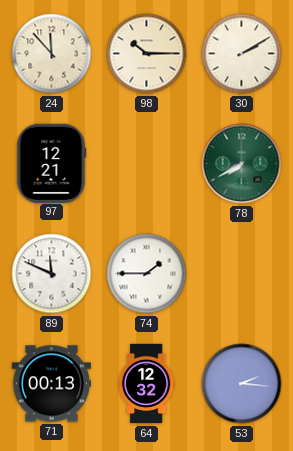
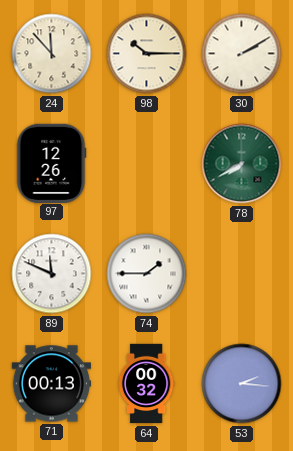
97: 12:21 -> 12:26
64: 12:32 -> 00:32
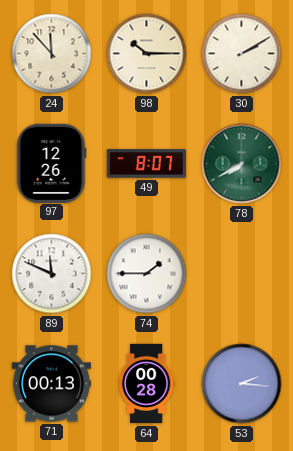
49: none -> 8:07
64: 00:32 -> 00:28
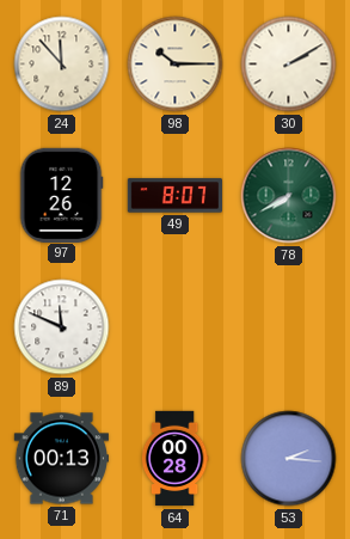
74: 1:45 -> none
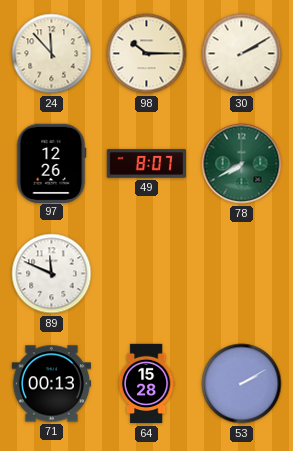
64: 00:28 -> 15:28
53: 2:16 -> 2:10
